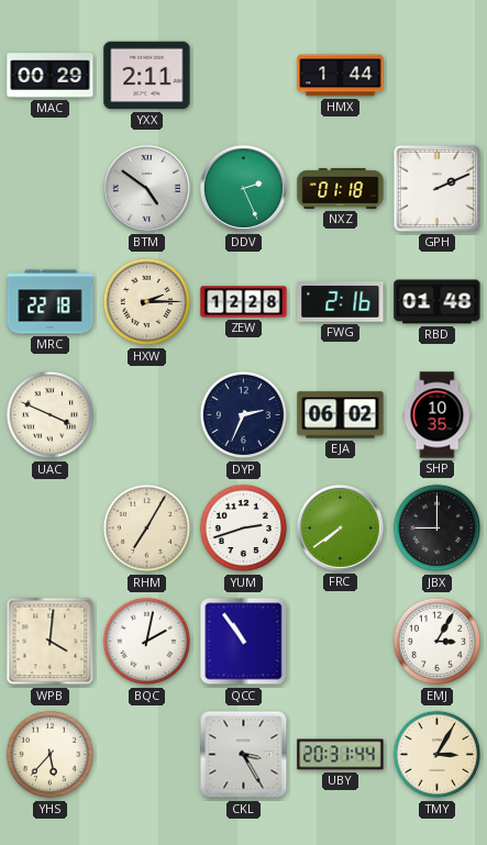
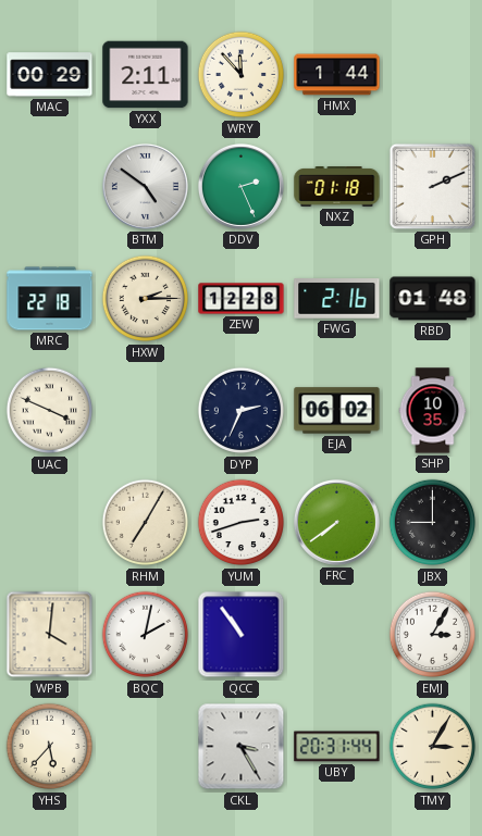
WRY: none -> 11:53
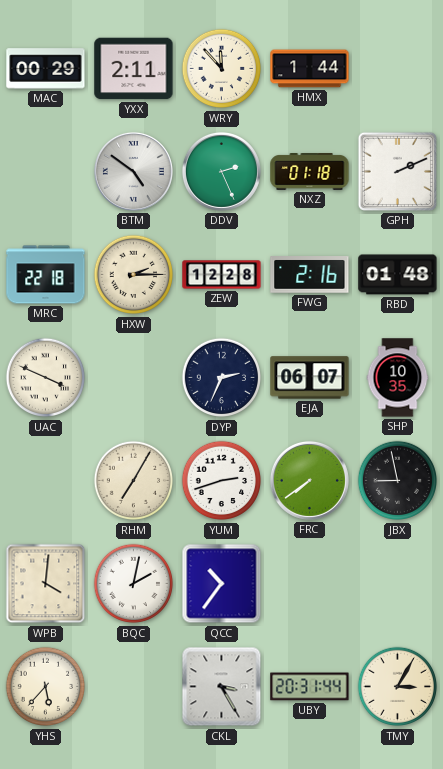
EJA: 06:02 -> 06:07
JBX: 9:00 -> 8:58
QCC: 10:54 -> 10:36
EMJ: 3:05 -> none
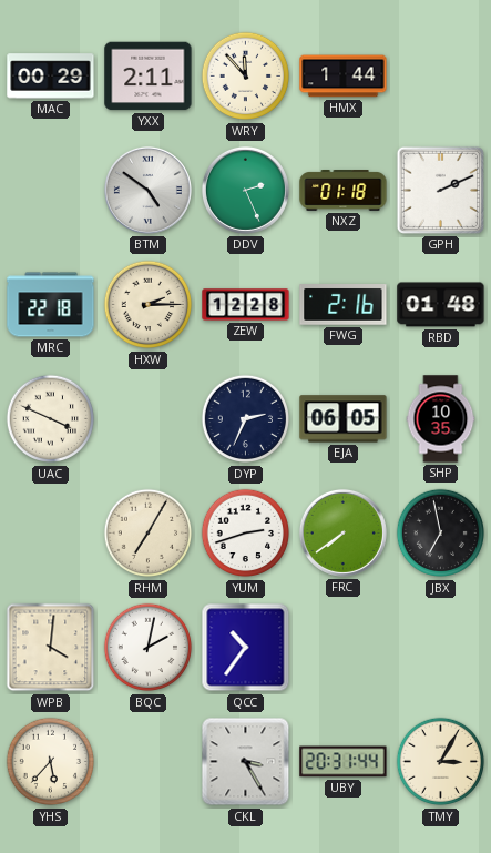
EJA: 06:07 -> 06:05
JBX: 8:58 -> 6:58
